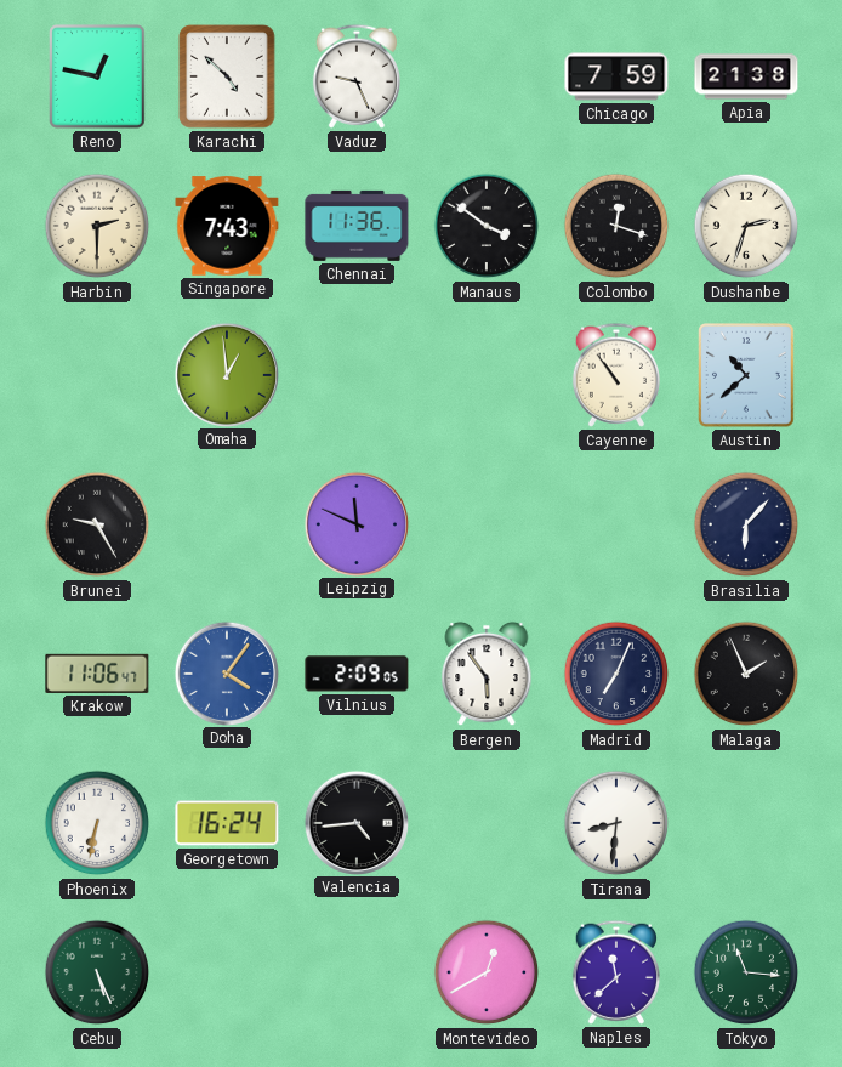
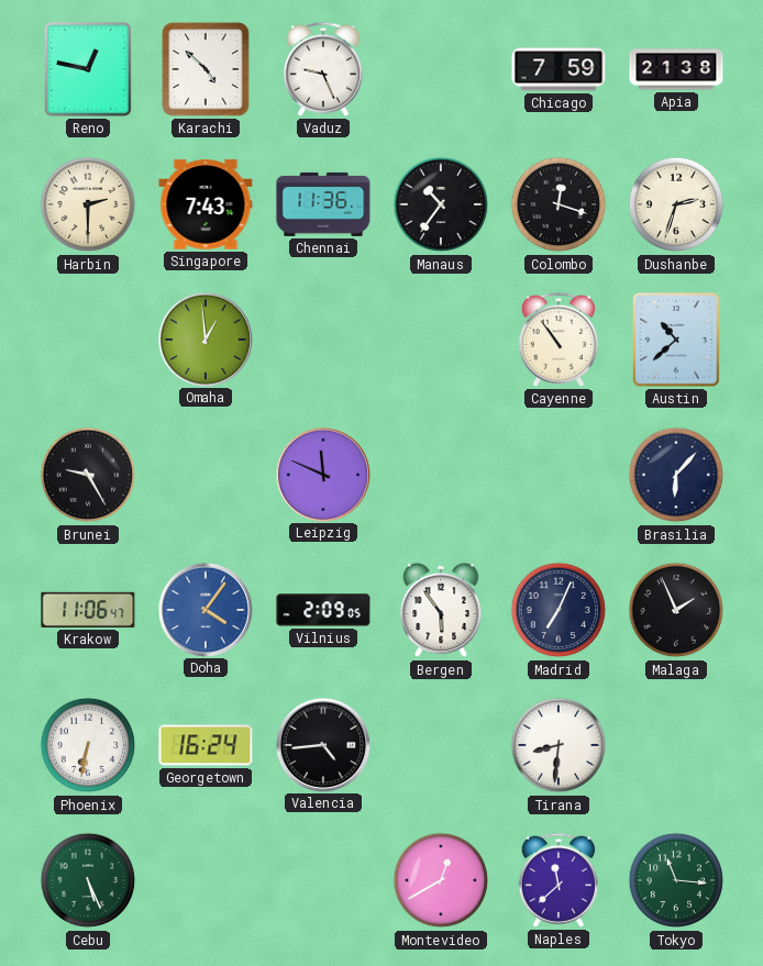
Manaus: 3:51 -> 10:36
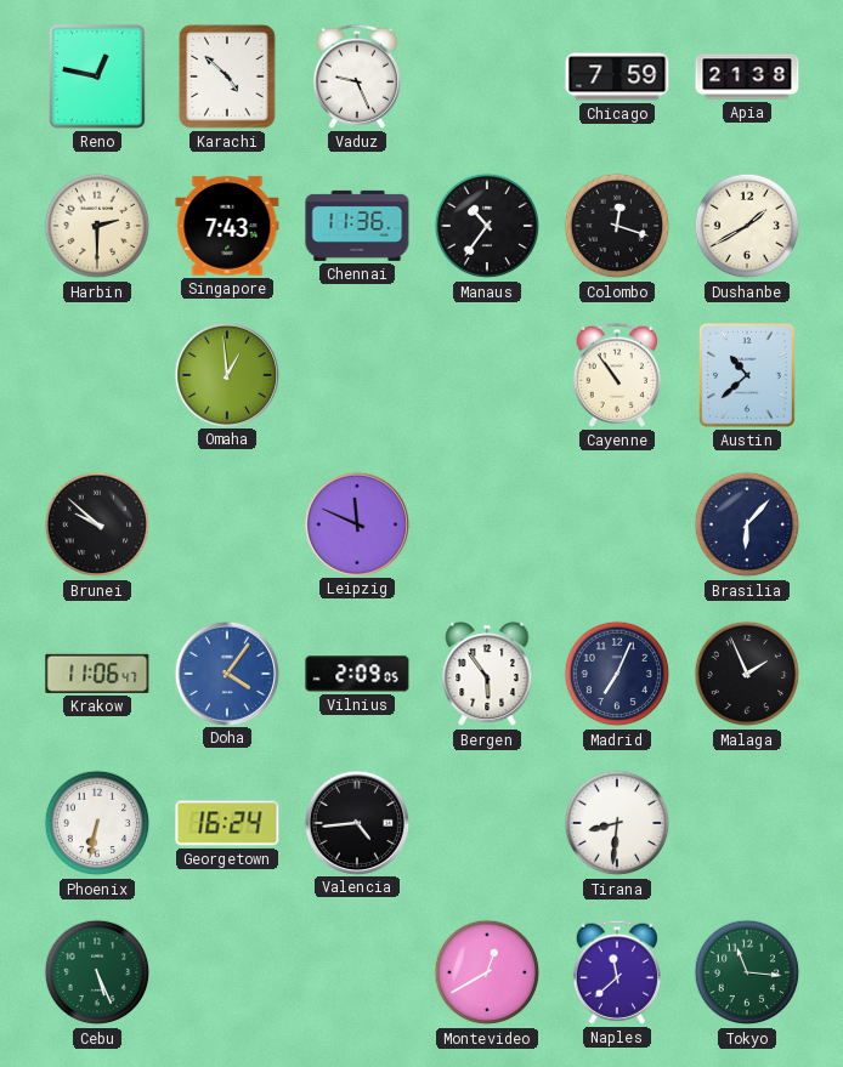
Dushanbe: 2:33 -> 1:40
Brunei: 9:25 -> 9:52
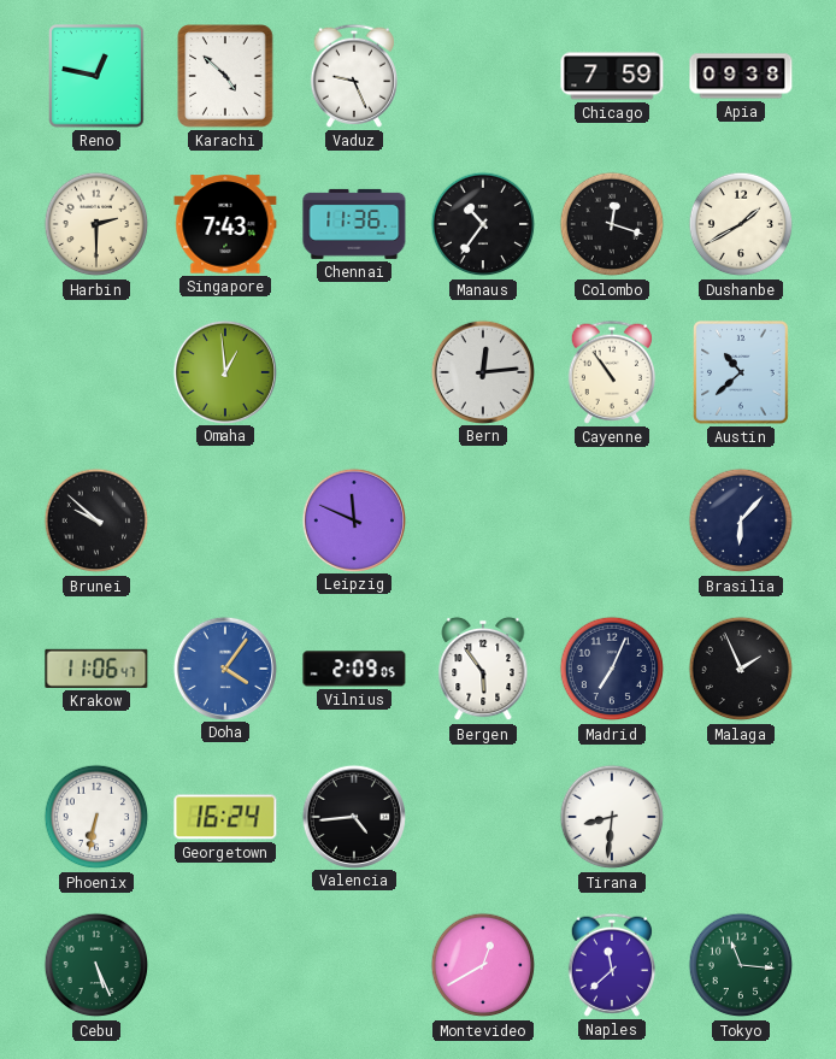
Apia: 21:38 -> 09:38
Bern: none -> 12:14
